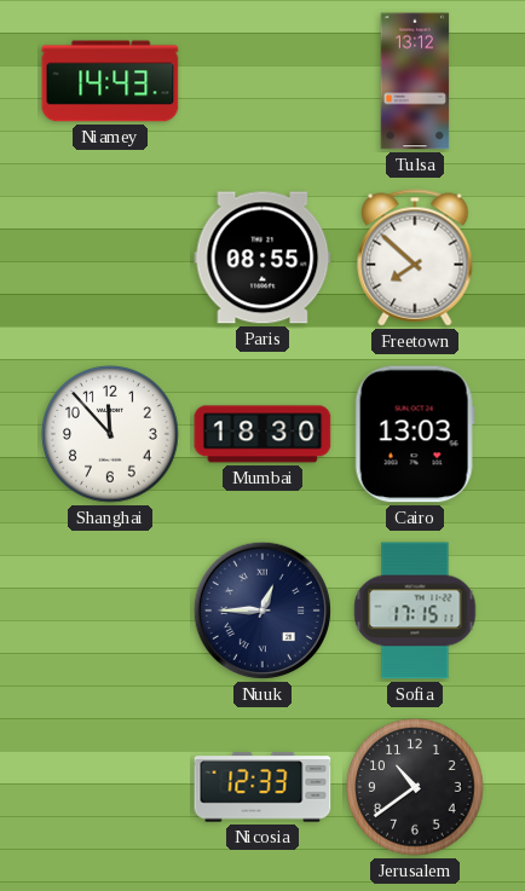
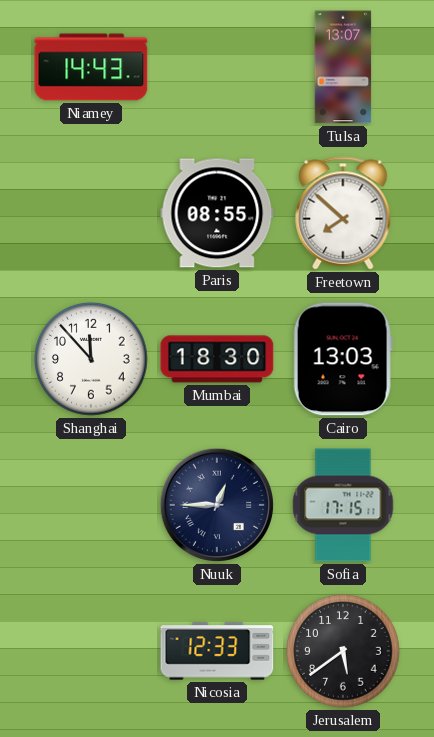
Tulsa: 13:12 -> 13:07
Jerusalem: 10:39 -> 5:39
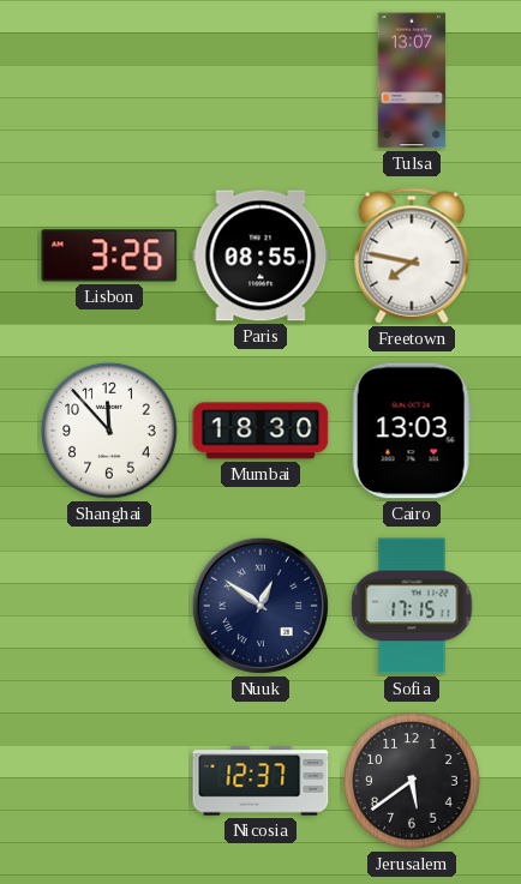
Niamey: 14:43 -> none
Lisbon: none -> 3:26
Freetown: 7:52 -> 7:47
Nuuk: 12:45 -> 12:51
Nicosia: 12:33 -> 12:37
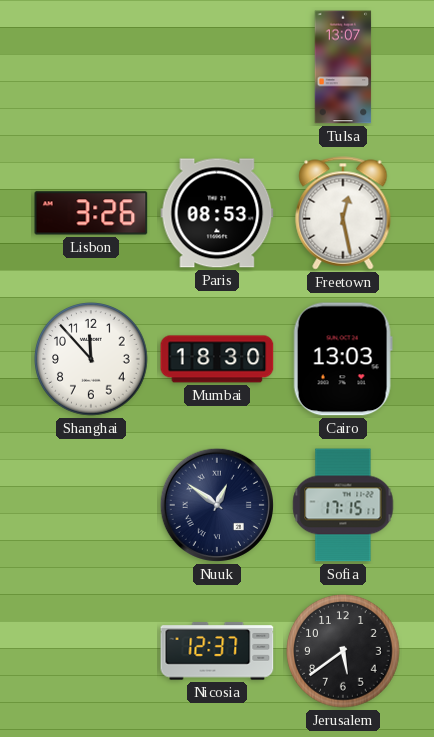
Paris: 08:55 -> 08:53
Freetown: 7:47 -> 12:28
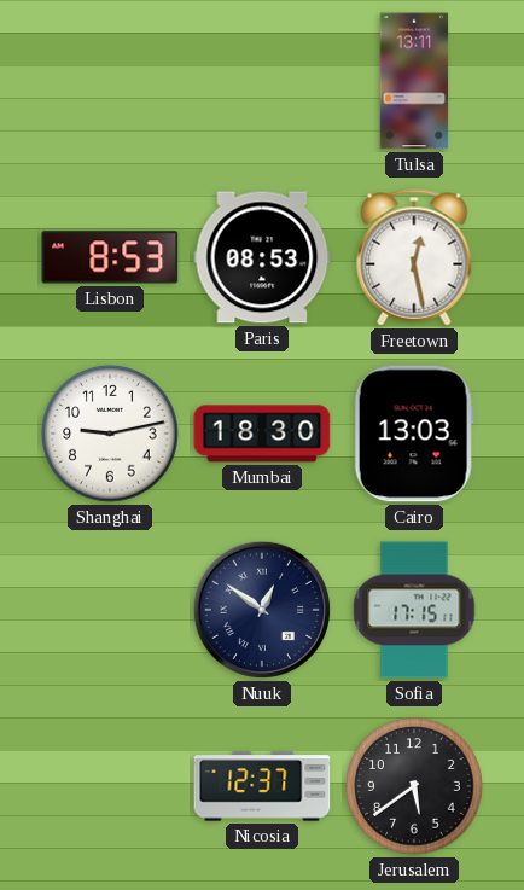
Tulsa: 13:07 -> 13:11
Lisbon: 3:26 -> 8:53
Shanghai: 11:53 -> 9:13
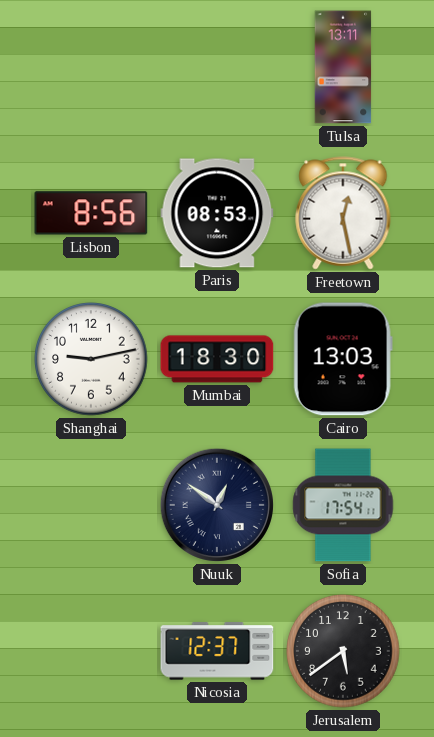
Lisbon: 8:53 -> 8:56
Sofia: 17:15 -> 17:54
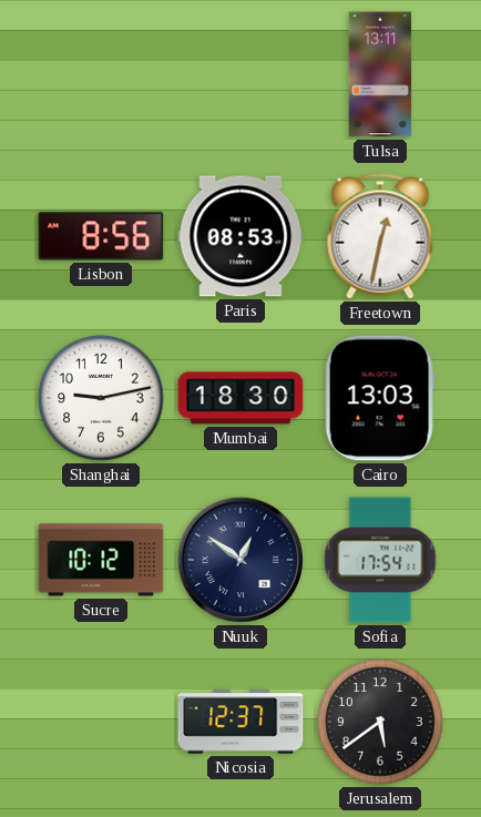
Freetown: 12:28 -> 12:32
Sucre: none -> 10:12
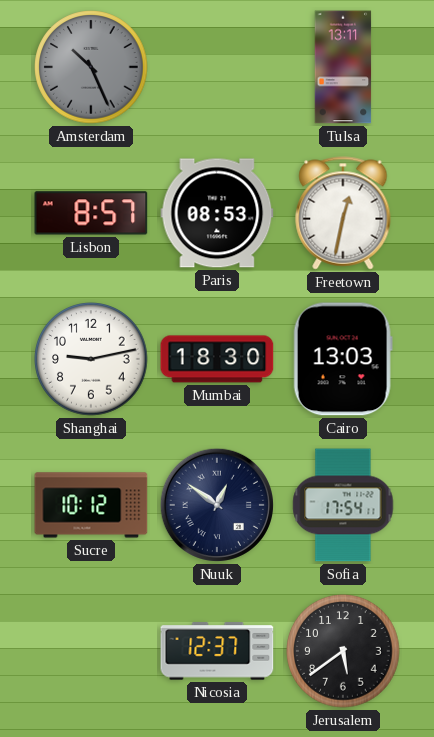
Amsterdam: none -> 10:26
Lisbon: 8:56 -> 8:57
